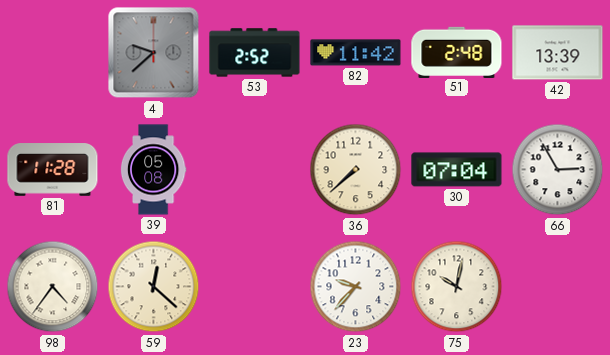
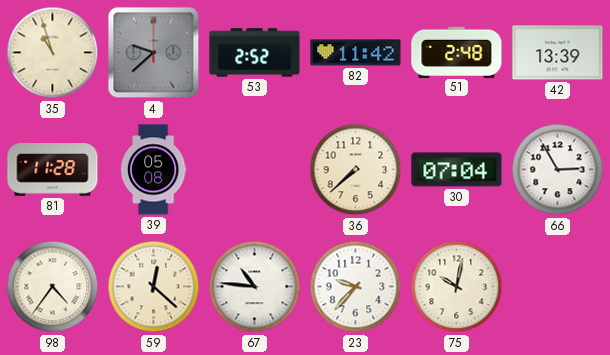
35: none -> 10:57
67: none -> 10:46
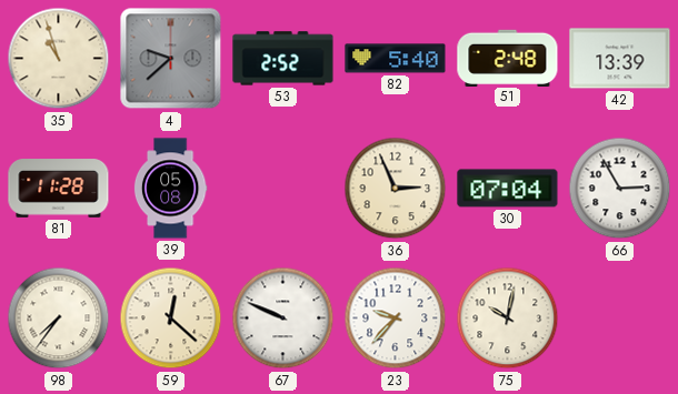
82: 11:42 -> 5:40
36: 7:38 -> 2:56
98: 4:36 -> 7:36
67: 10:46 -> 9:49
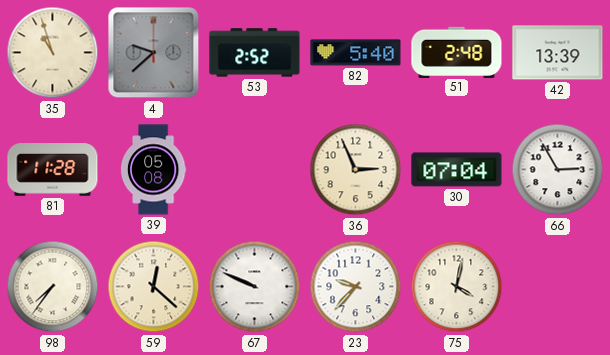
75: 10:02 -> 4:02
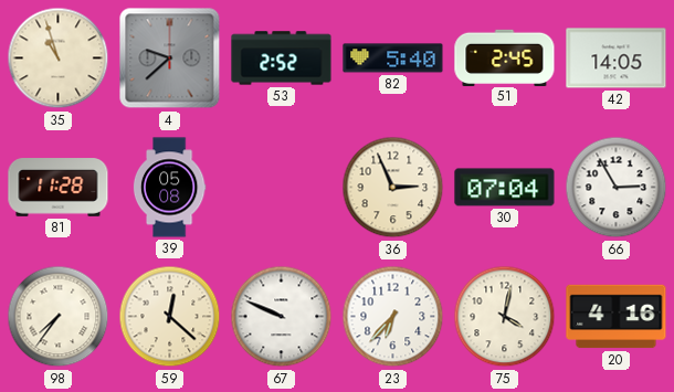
51: 2:48 -> 2:45
42: 13:39 -> 14:05
23: 9:37 -> 6:37
20: none -> 4:16
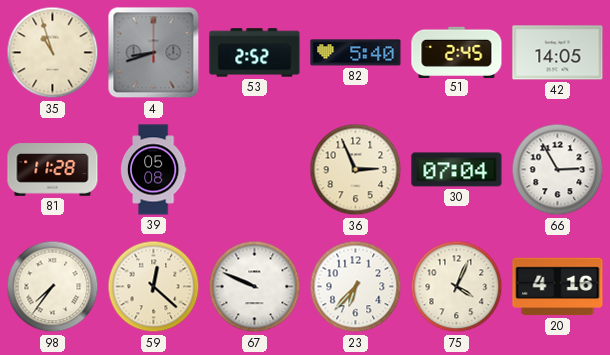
4: 9:38 -> 8:42
75: 4:02 -> 4:04
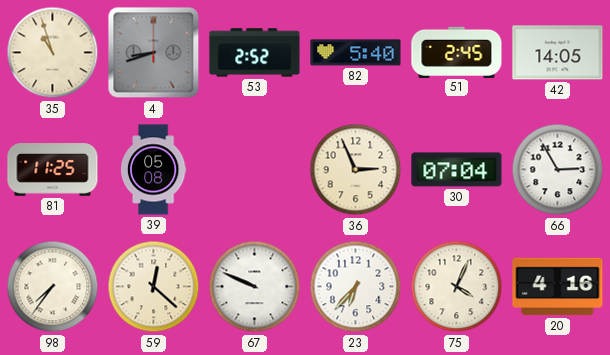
81: 11:28 -> 11:25
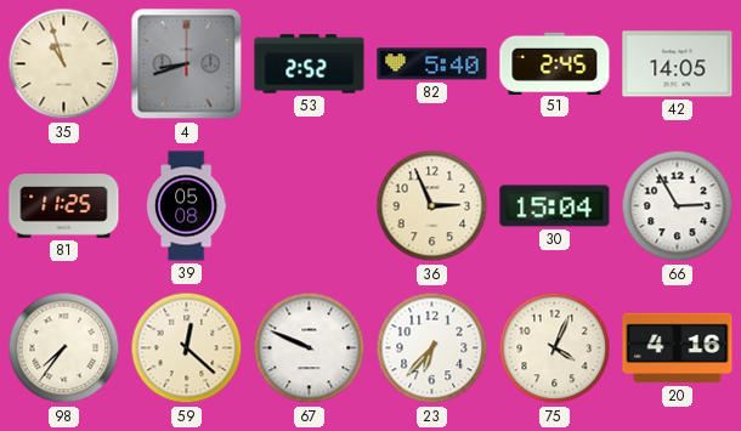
30: 07:04 -> 15:04
